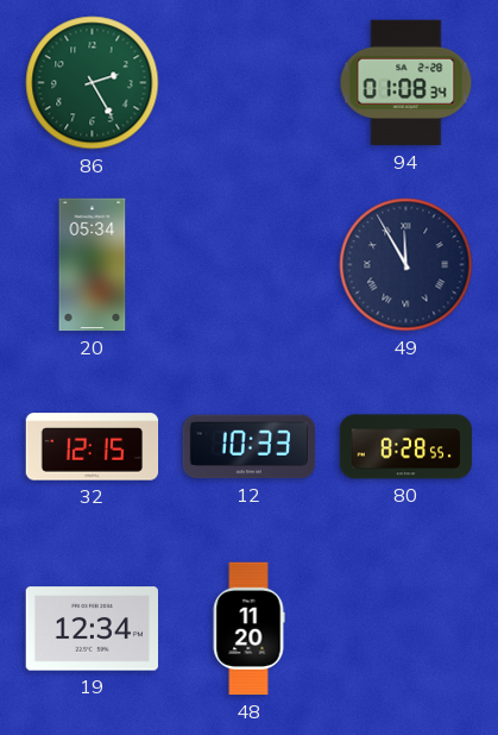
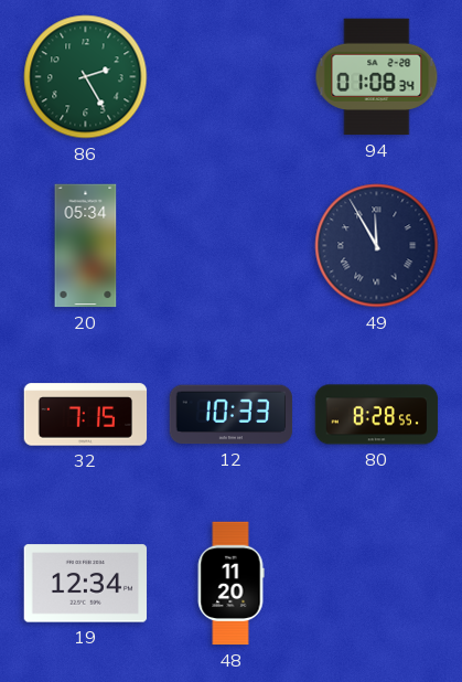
32: 12:15 -> 7:15
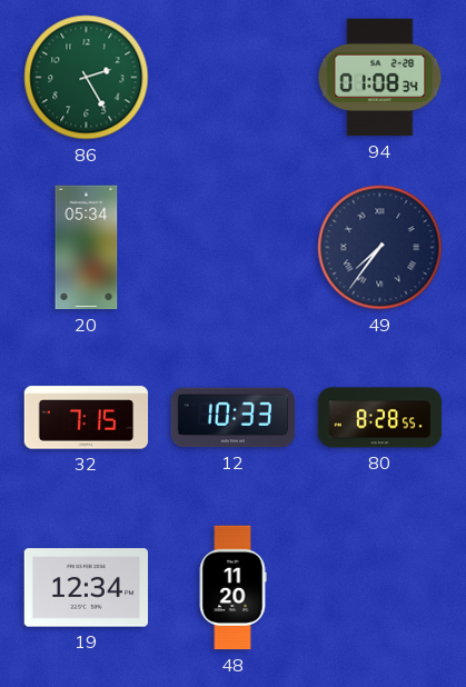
49: 11:55 -> 7:36
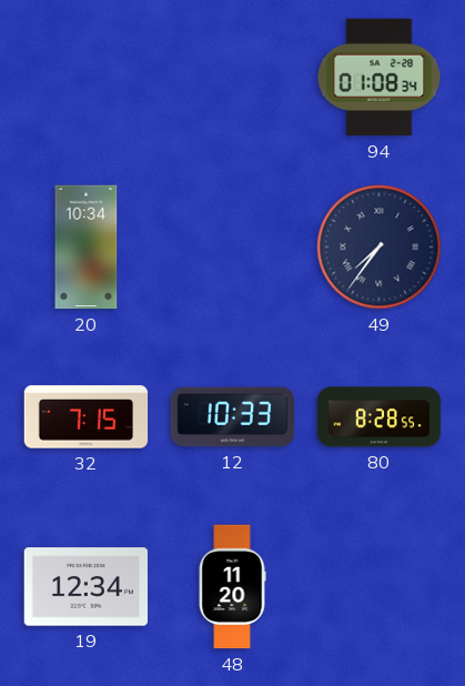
86: 2:25 -> none
20: 05:34 -> 10:34
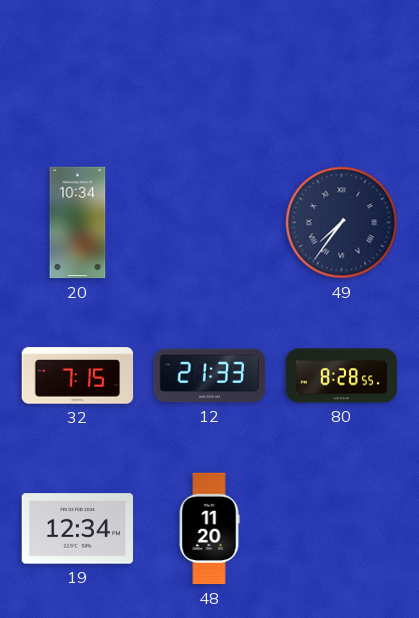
94: 01:08 -> none
12: 10:33 -> 21:33
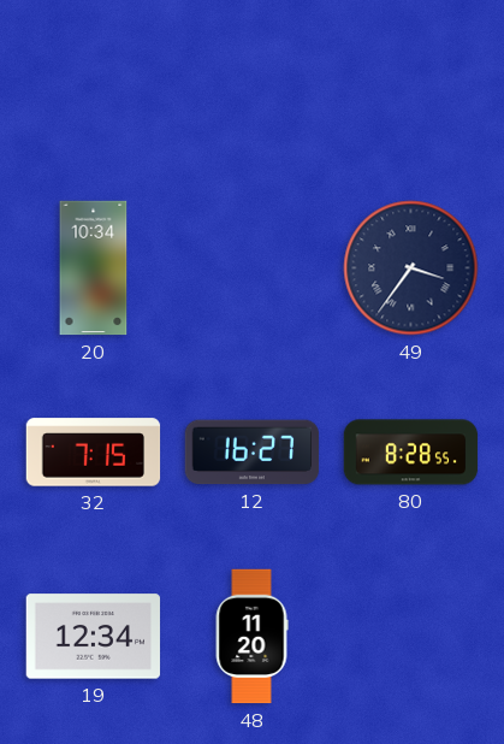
49: 7:36 -> 3:36
12: 21:33 -> 16:27
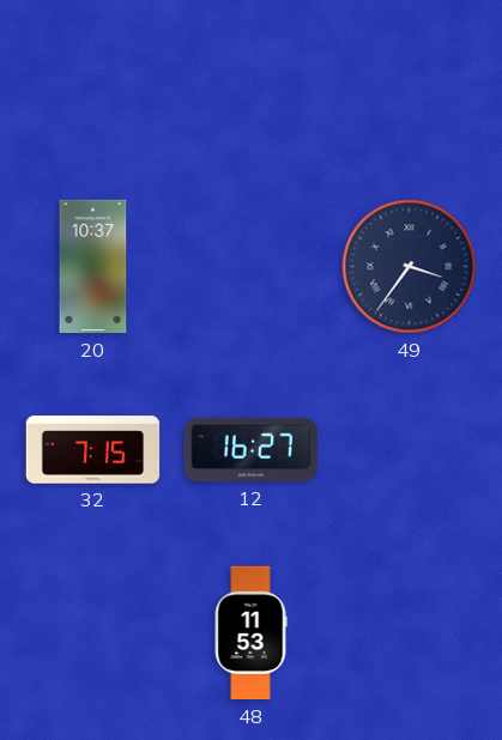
20: 10:34 -> 10:37
80: 8:28 -> none
19: 12:34 -> none
48: 11:20 -> 11:53
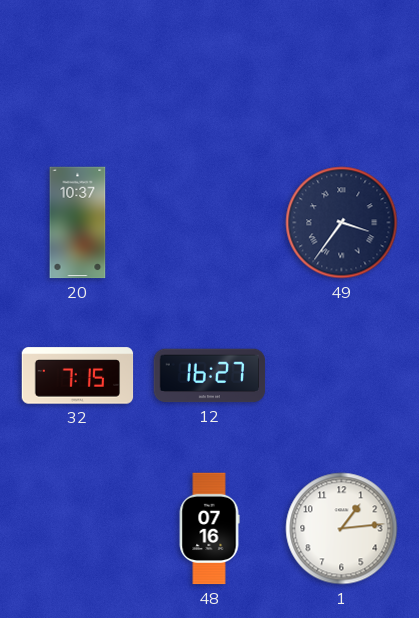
48: 11:53 -> 07:16
1: none -> 1:14
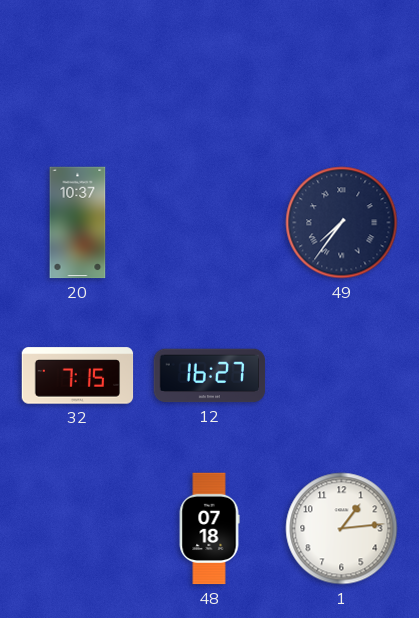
49: 3:36 -> 7:36
48: 07:16 -> 07:18
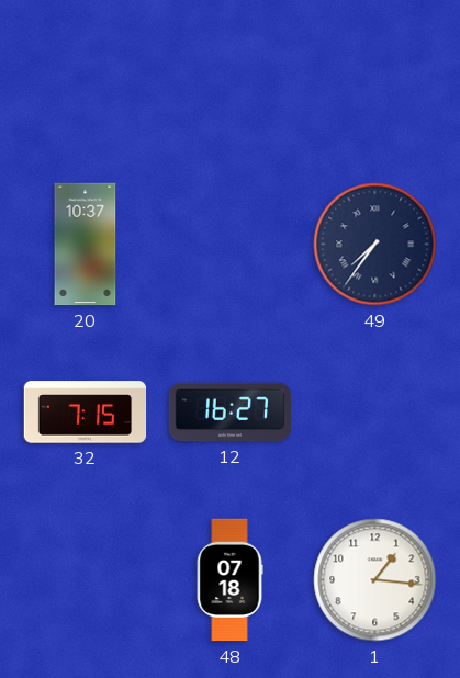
1: 1:14 -> 1:16
